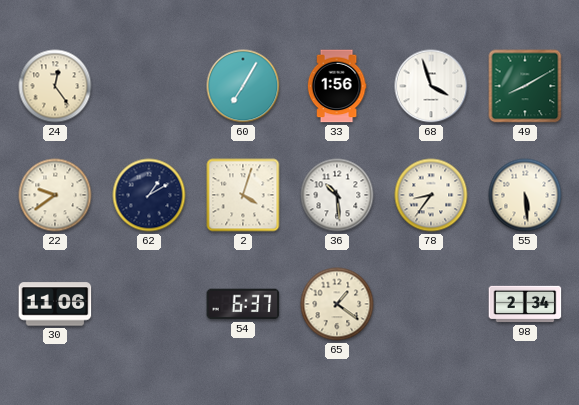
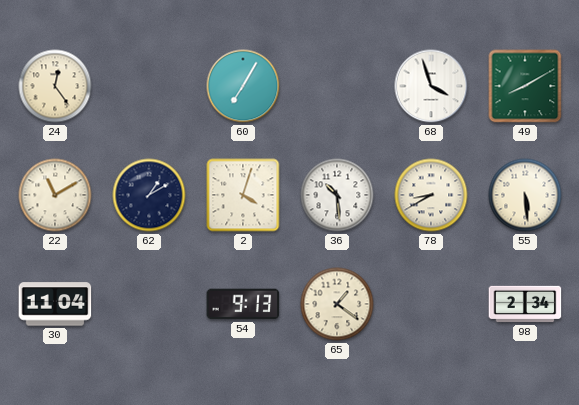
33: 1:56 -> none
22: 9:39 -> 11:10
78: 8:36 -> 8:40
30: 11:06 -> 11:04
54: 6:37 -> 9:13
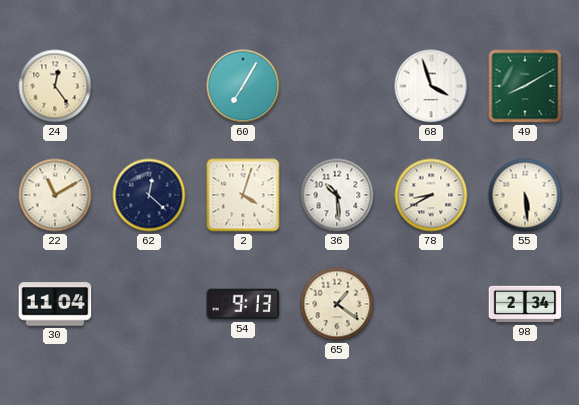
62: 1:10 -> 12:22
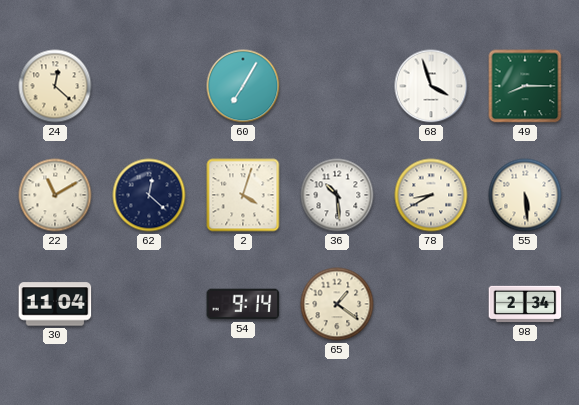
24: 12:24 -> 12:22
49: 8:10 -> 8:15
54: 9:13 -> 9:14
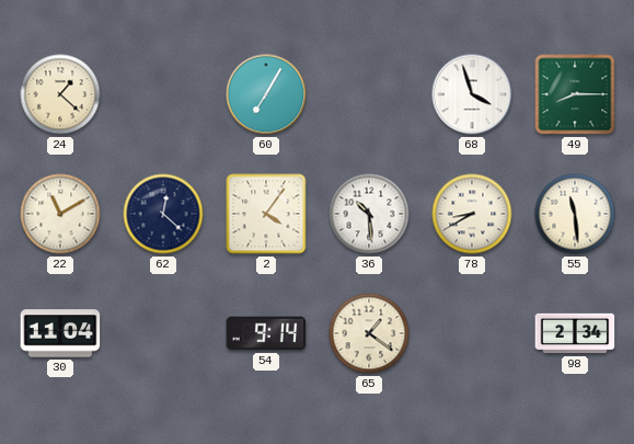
24: 12:22 -> 1:22
2: 4:03 -> 4:06
55: 5:29 -> 11:29
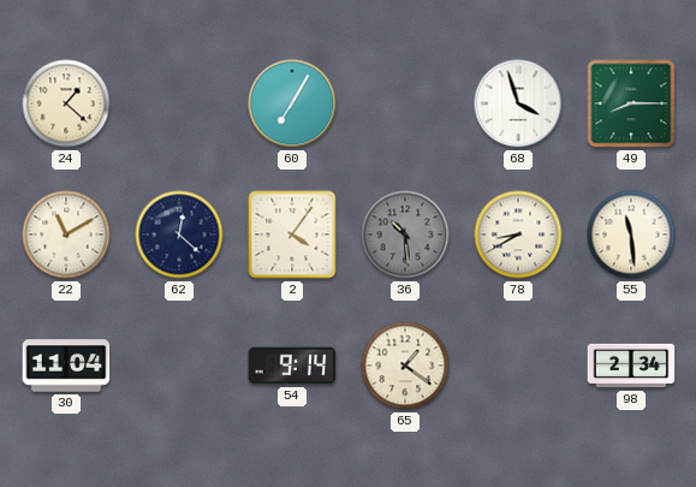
36 dial: white -> grey
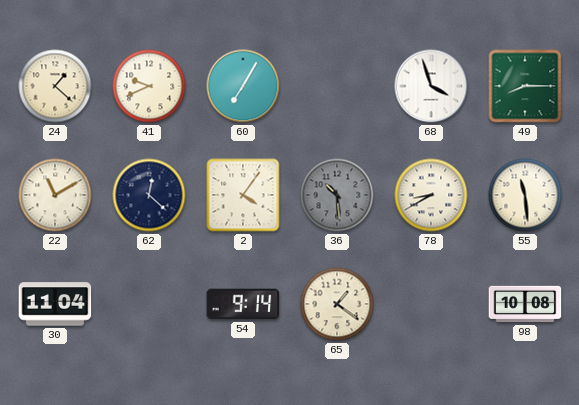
41: none -> 9:41
98: 2:34 -> 10:08
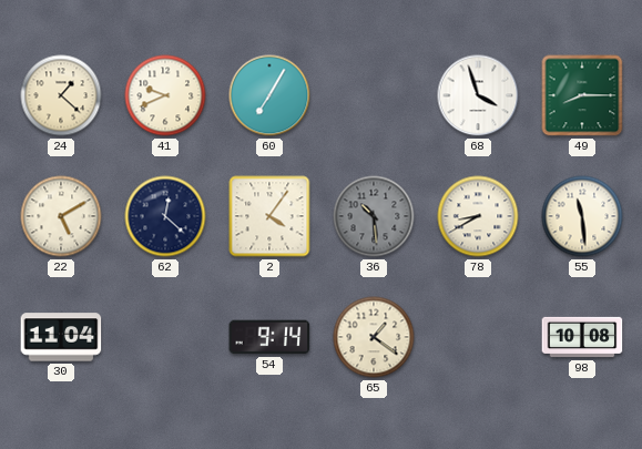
22: 11:10 -> 5:10
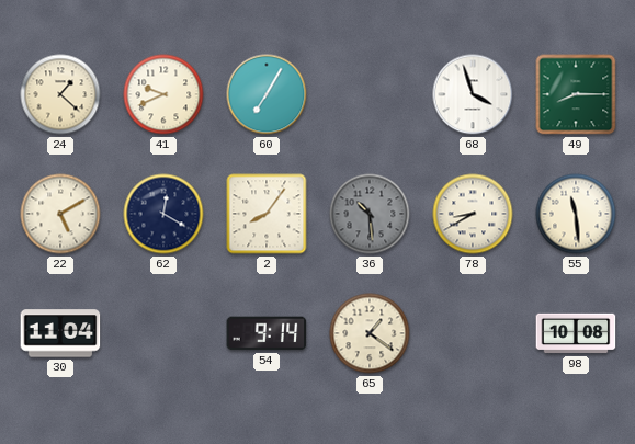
62: 12:22 -> 12:20
2: 4:06 -> 8:06
